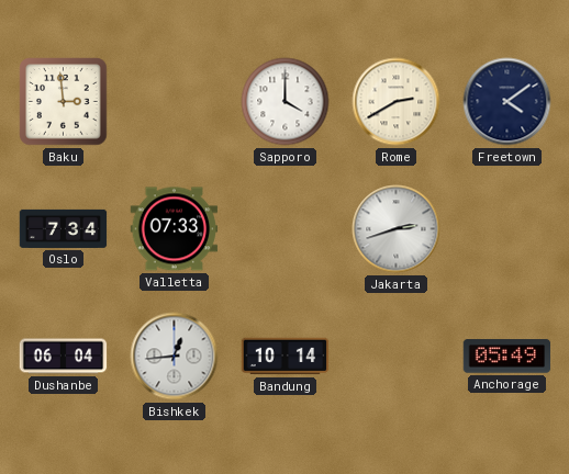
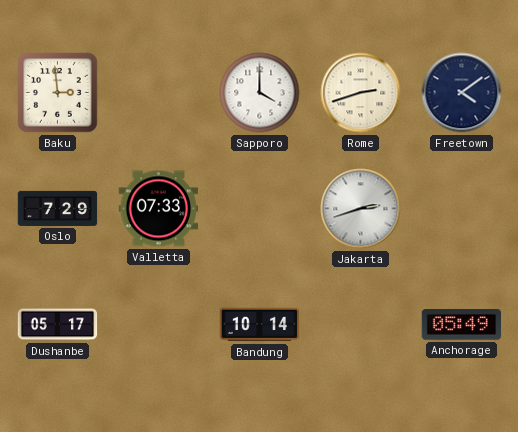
Rome: 2:40 -> 2:42
Oslo: 7:34 -> 7:29
Dushanbe: 06:04 -> 05:17
Bishkek: 12:44 -> none
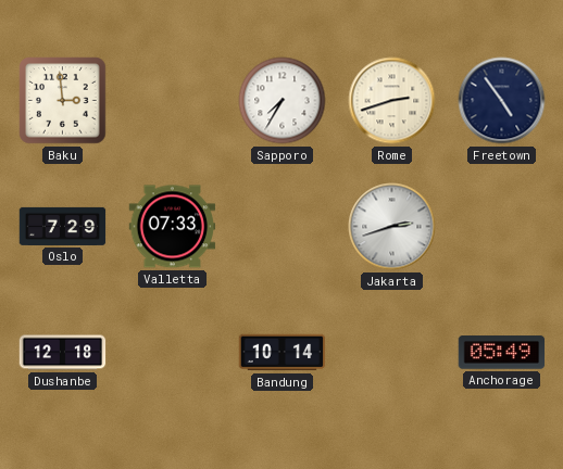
Sapporo: 4:00 -> 7:35
Freetown: 4:09 -> 4:54
Dushanbe: 05:17 -> 12:18
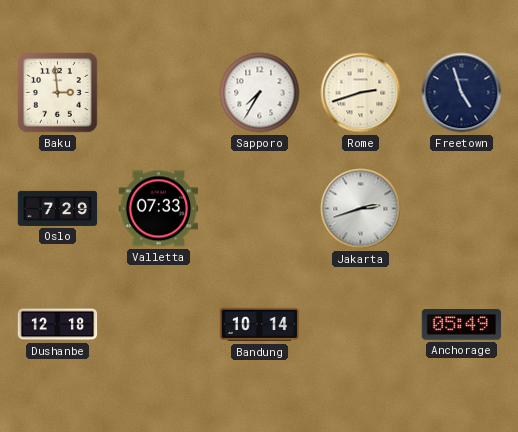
Freetown: 4:54 -> 4:57
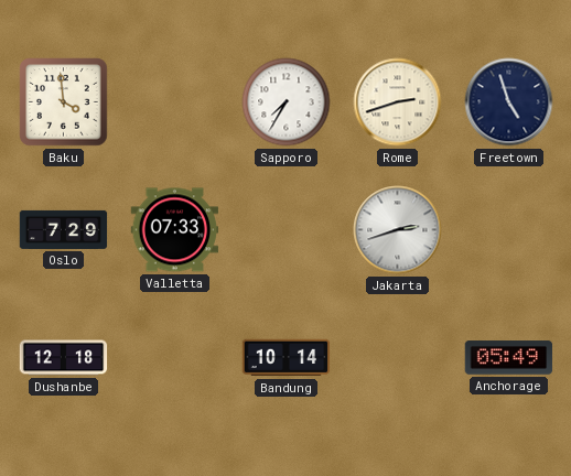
Baku: 2:59 -> 3:59
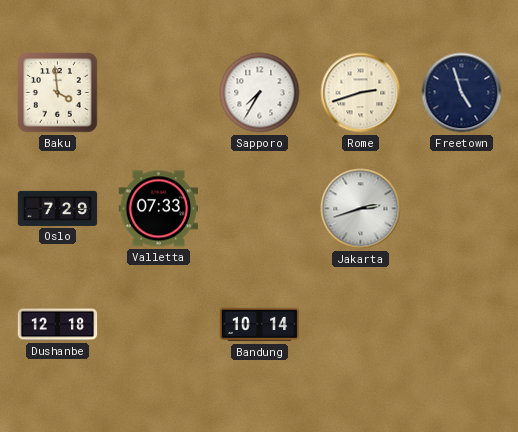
Anchorage: 05:49 -> none
